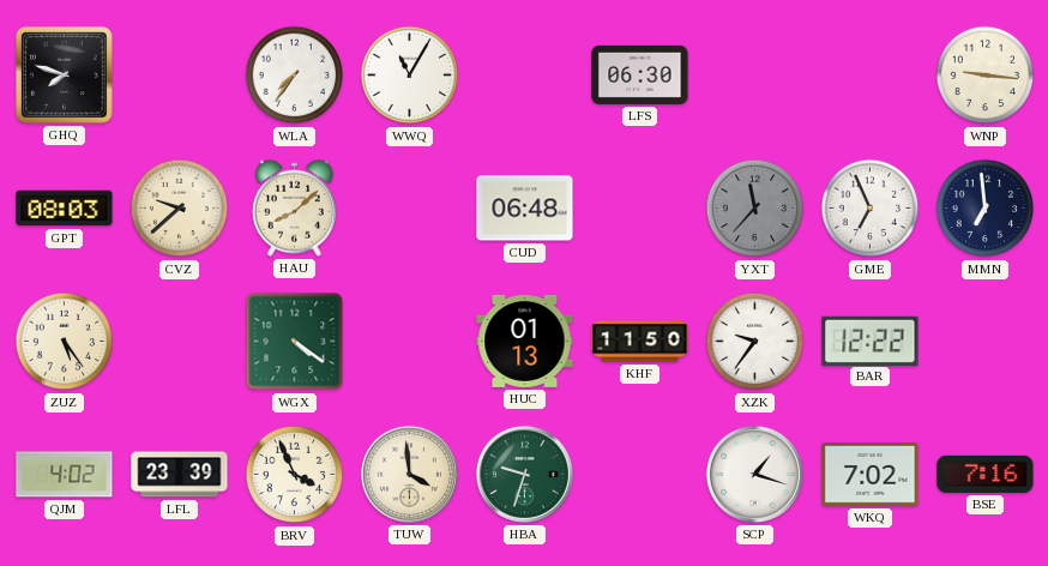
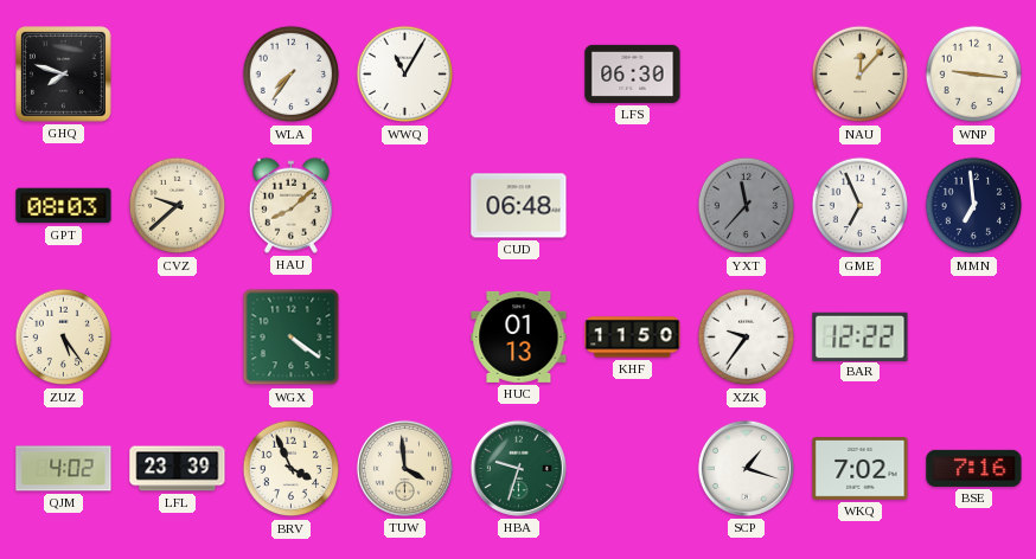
NAU: none -> 12:07
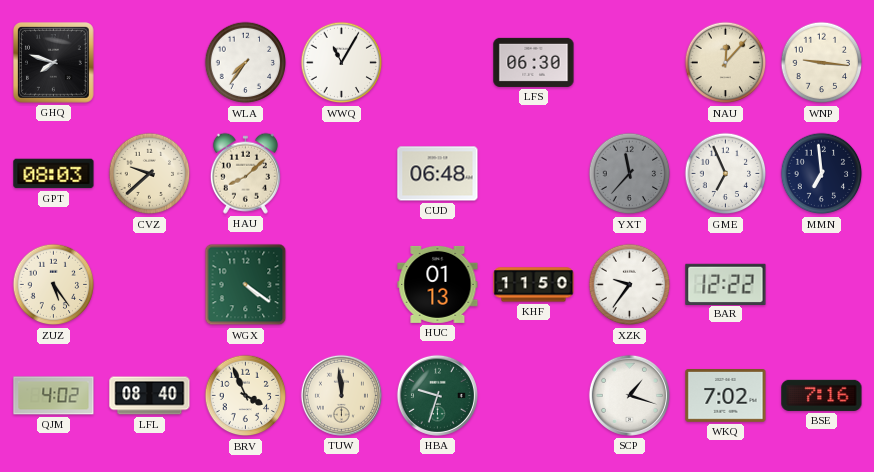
LFL: 23:39 -> 08:40
TUW: 3:59 -> 11:59
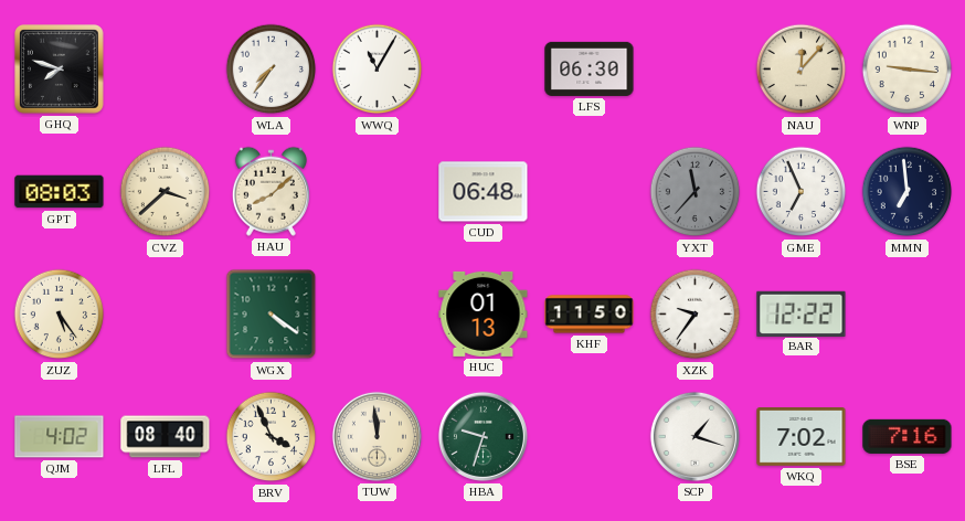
CVZ: 9:38 -> 3:38
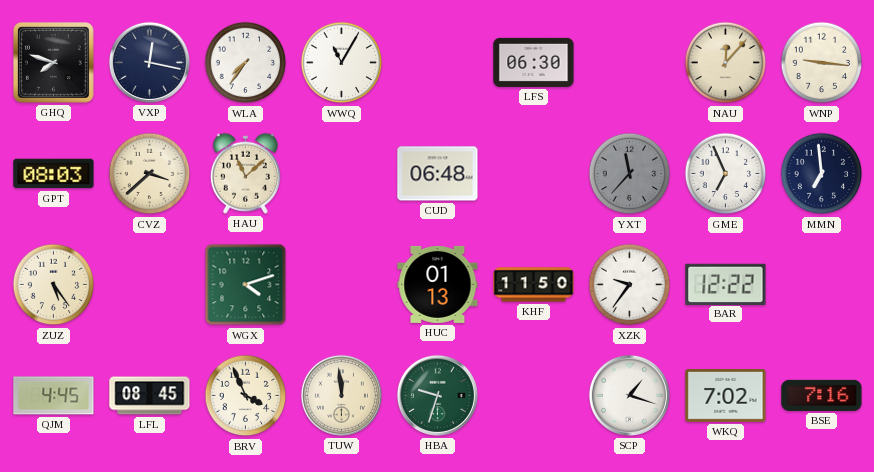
VXP: none -> 12:17
HAU: 8:08 -> 11:08
WGX: 4:21 -> 4:12
QJM: 4:02 -> 4:45
LFL: 08:40 -> 08:45
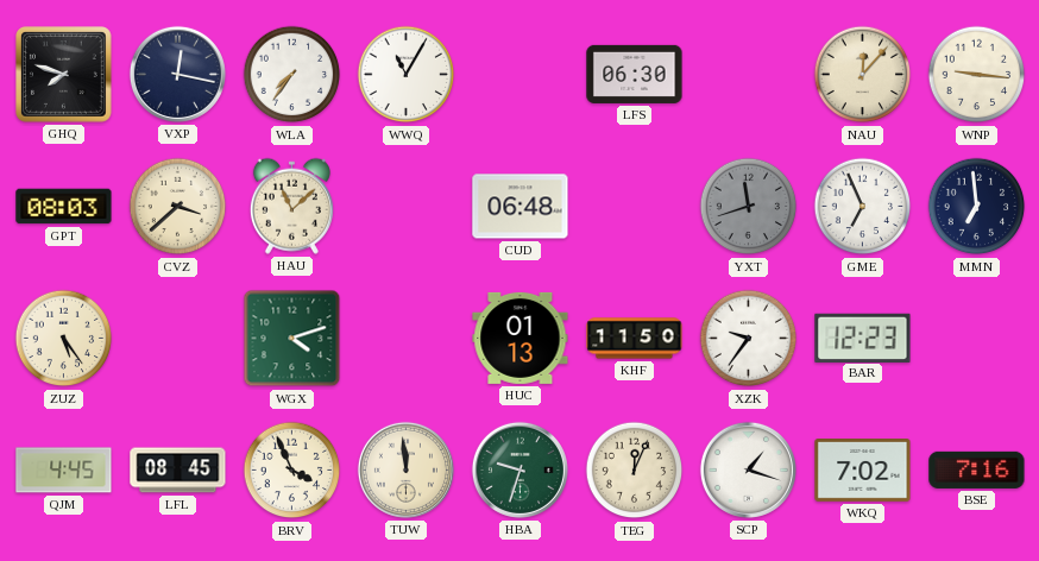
YXT: 11:37 -> 11:42
BAR: 12:22 -> 12:23
TEG: none -> 12:04
